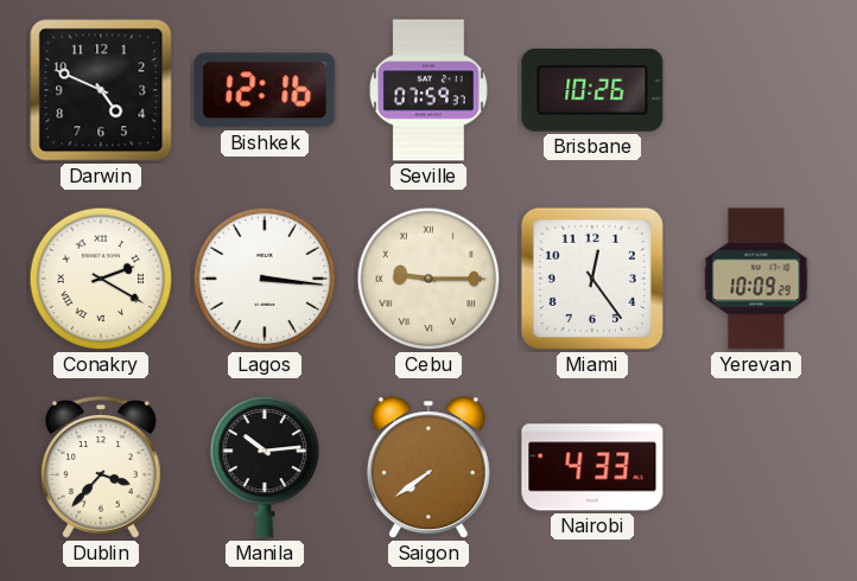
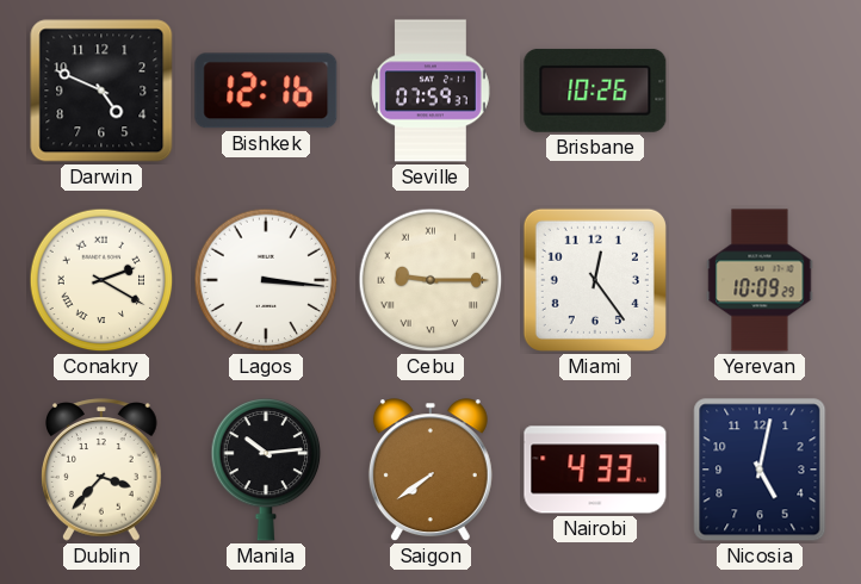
Nicosia: none -> 5:02
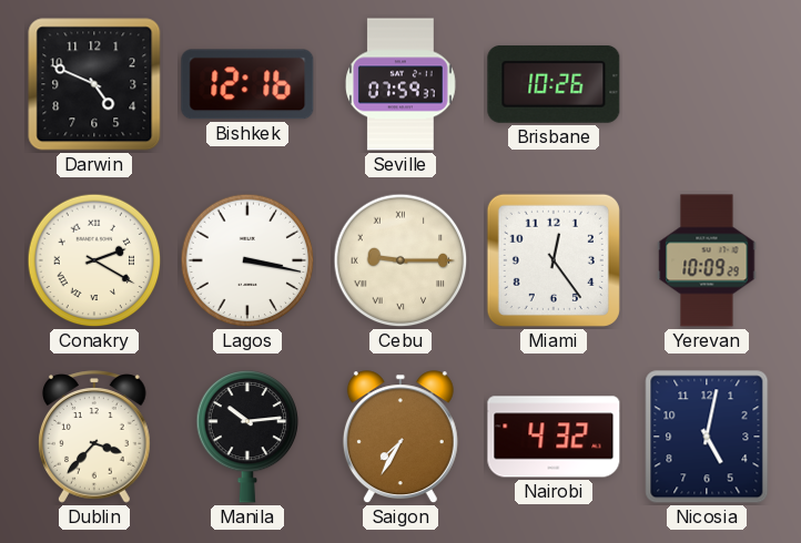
Lagos: 3:16 -> 3:17
Saigon: 7:39 -> 7:35
Nairobi: 4:33 -> 4:32
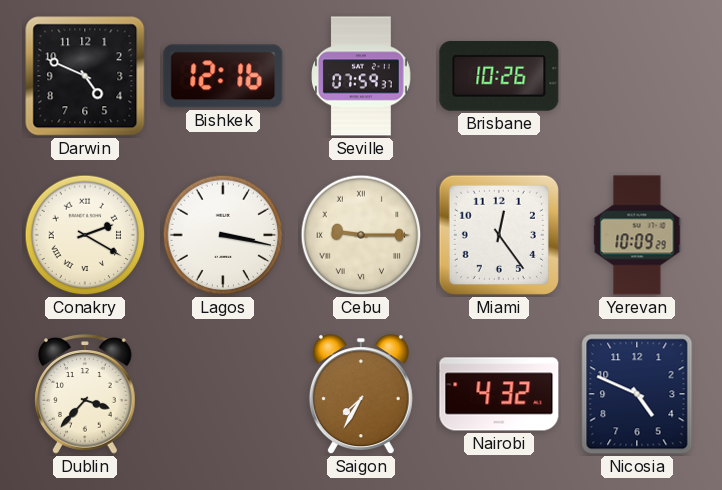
Manila: 10:14 -> none
Nicosia: 5:02 -> 4:49
